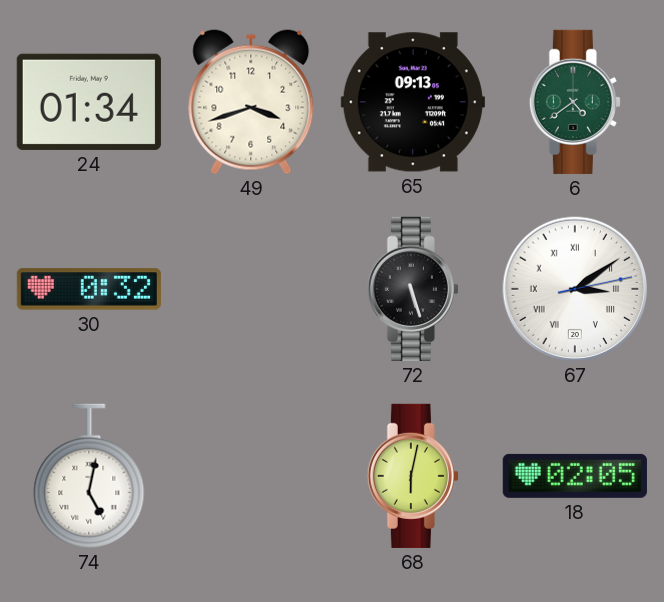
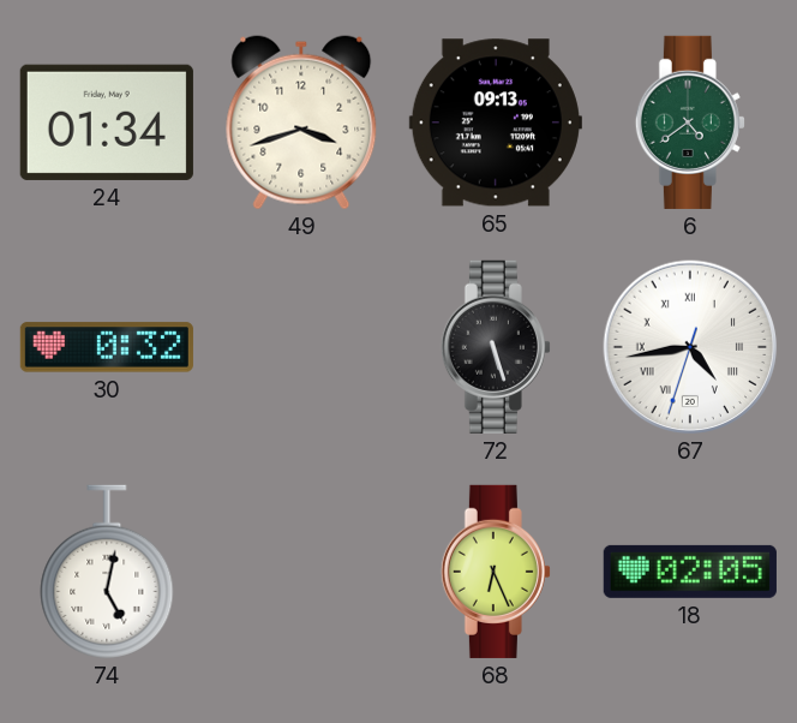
67: 3:09 -> 4:43
68: 6:02 -> 6:26
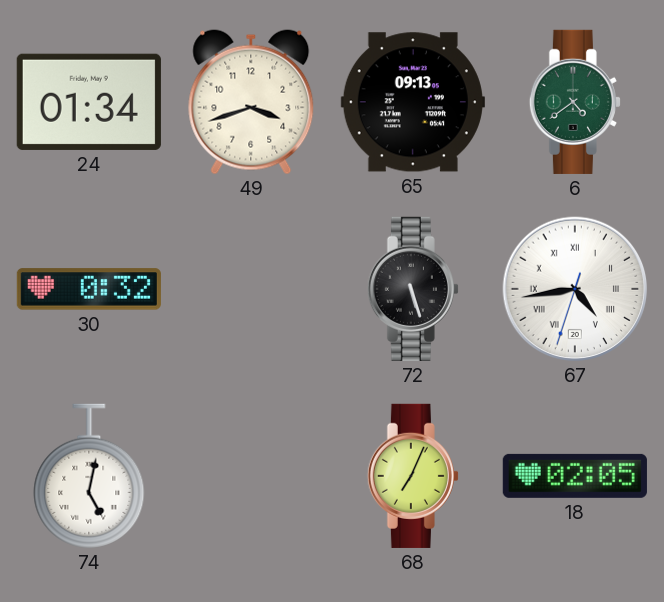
68: 6:26 -> 7:04
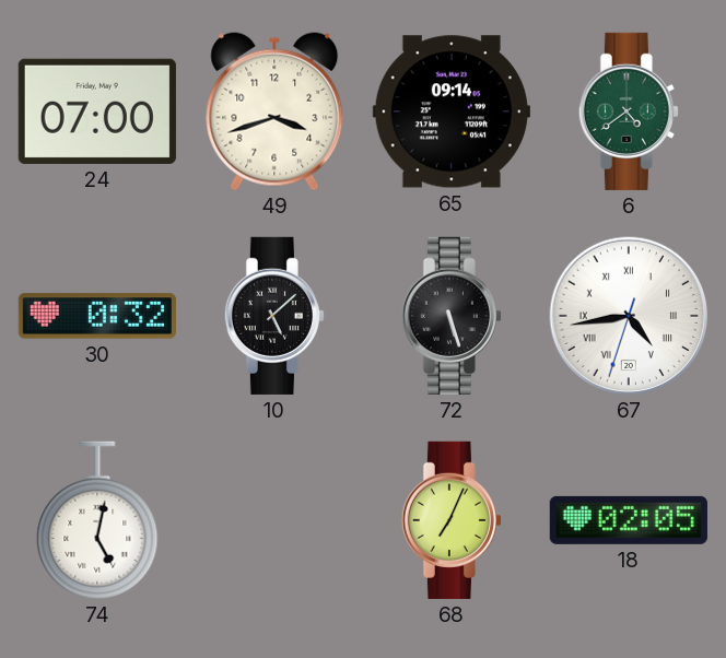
24: 01:34 -> 07:00
65: 09:13 -> 09:14
10: none -> 5:08
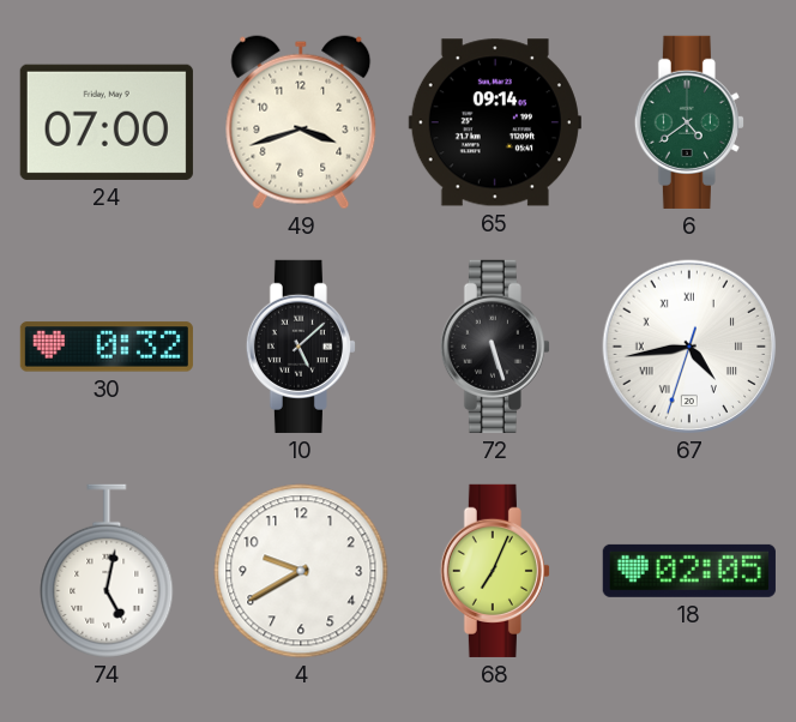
4: none -> 9:40
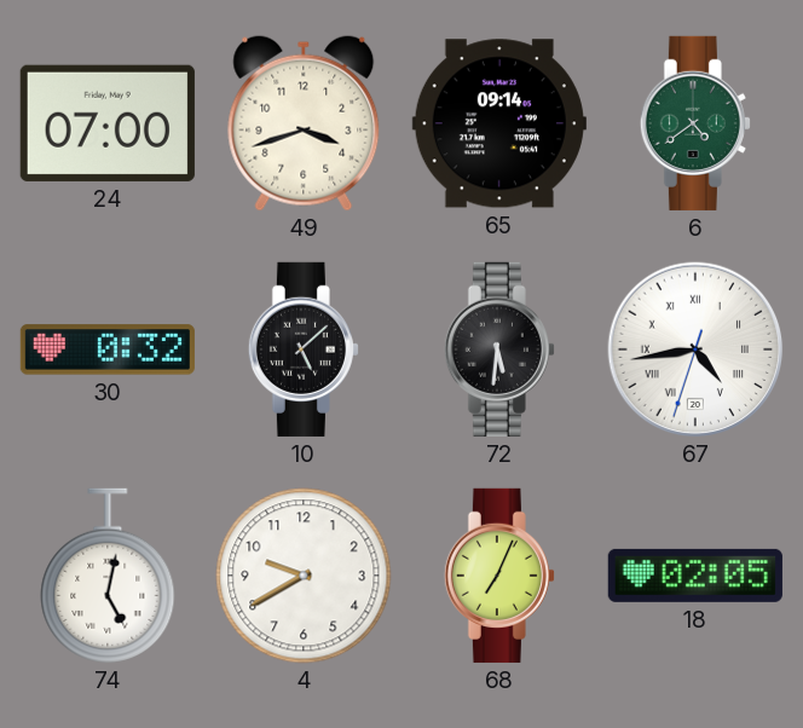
72: 5:27 -> 5:31
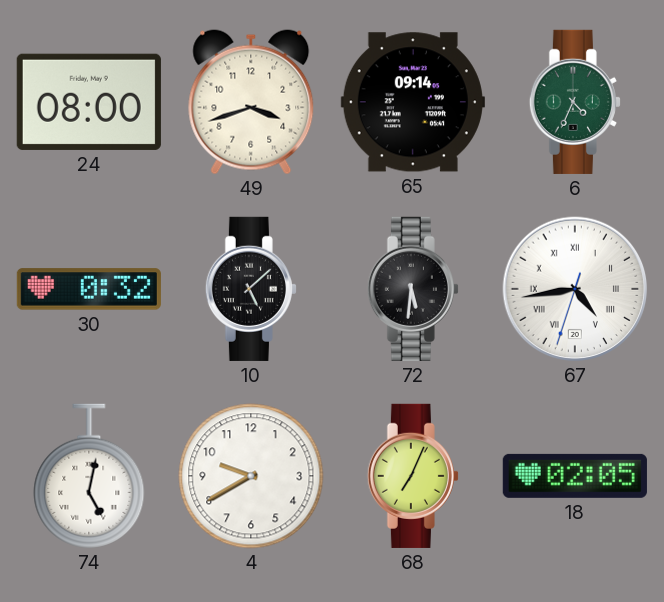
24: 07:00 -> 08:00
6: 4:39 -> 4:34
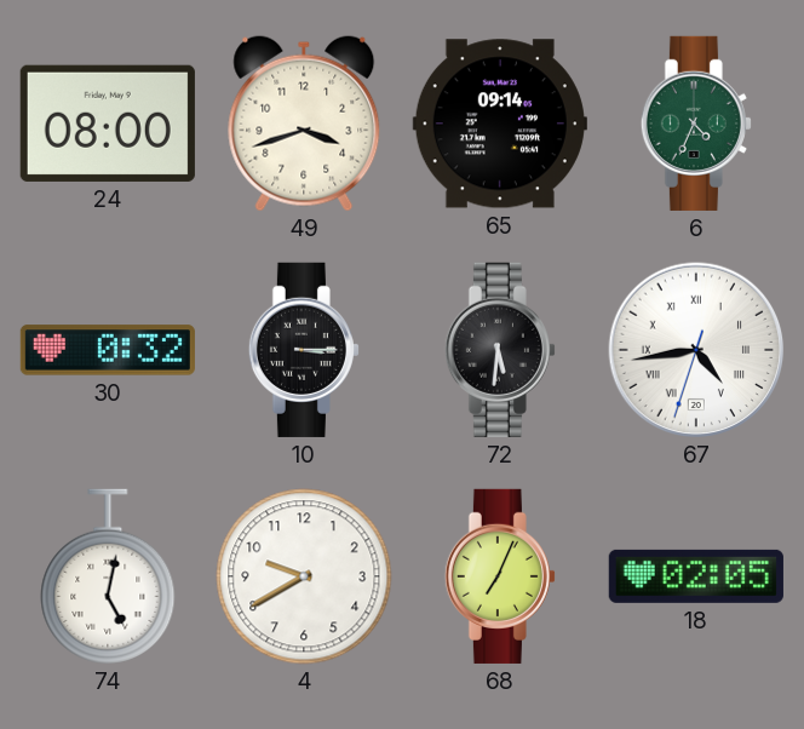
10: 5:08 -> 3:15
